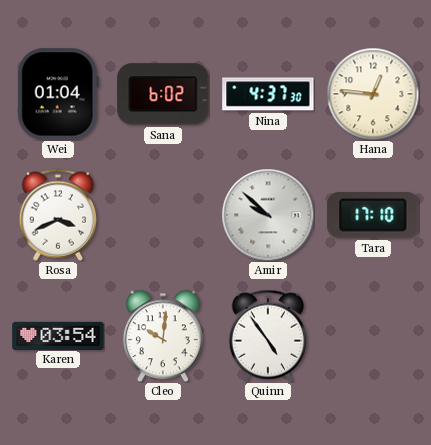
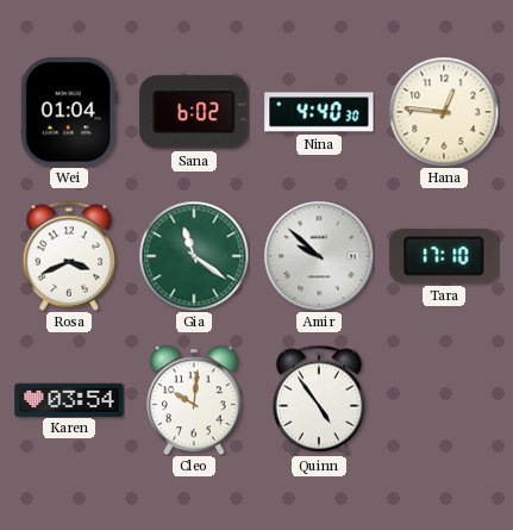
Nina: 4:37 -> 4:40
Gia: none -> 11:21
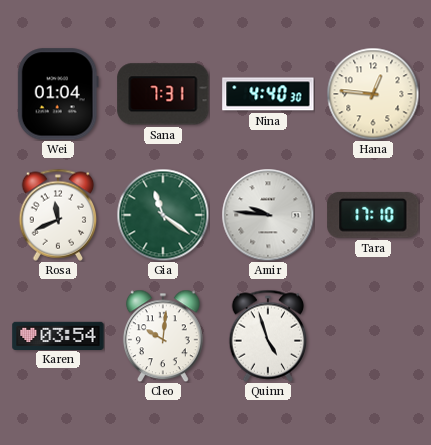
Sana: 6:02 -> 7:31
Rosa: 3:41 -> 11:41
Amir: 9:52 -> 9:46
Quinn: 4:54 -> 4:57
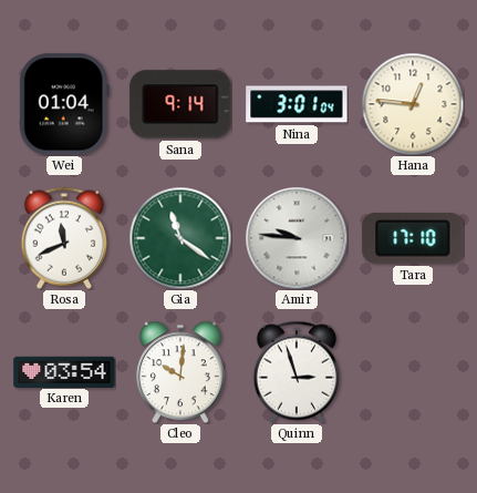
Sana: 7:31 -> 9:14
Nina: 4:40 -> 3:01
Quinn: 4:57 -> 2:57
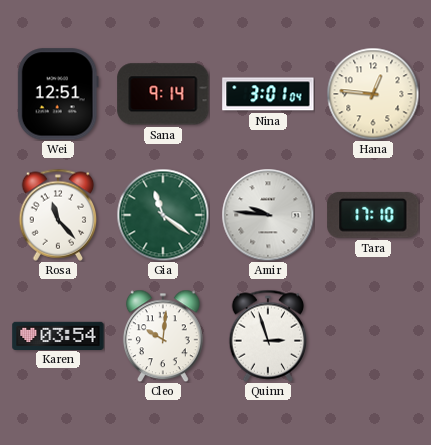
Wei: 01:04 -> 12:51
Rosa: 11:41 -> 11:23
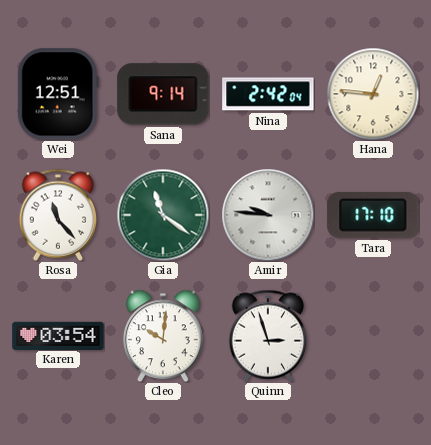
Nina: 3:01 -> 2:42
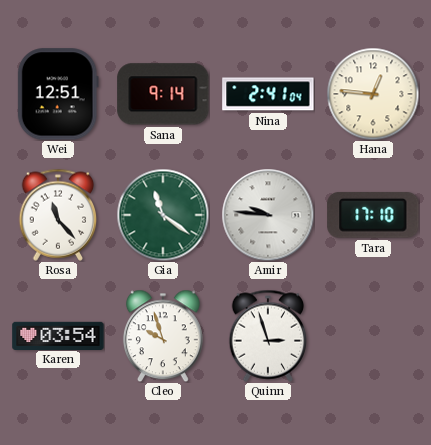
Nina: 2:42 -> 2:41
Cleo: 10:01 -> 9:57
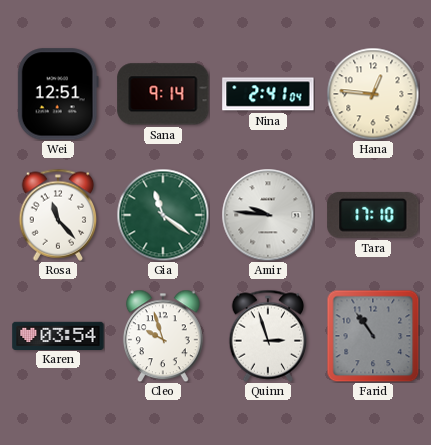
Farid: none -> 10:54
